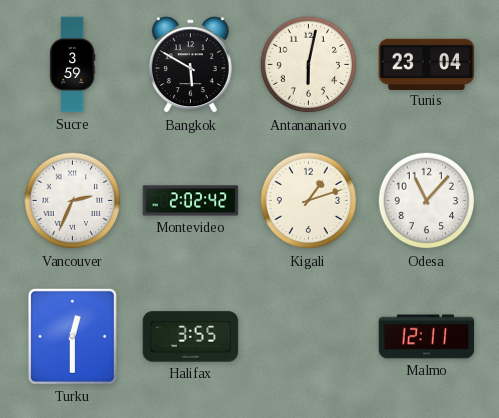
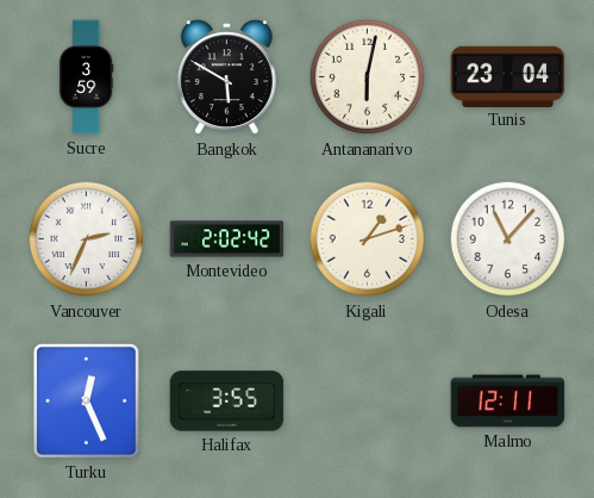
Turku: 12:30 -> 12:26
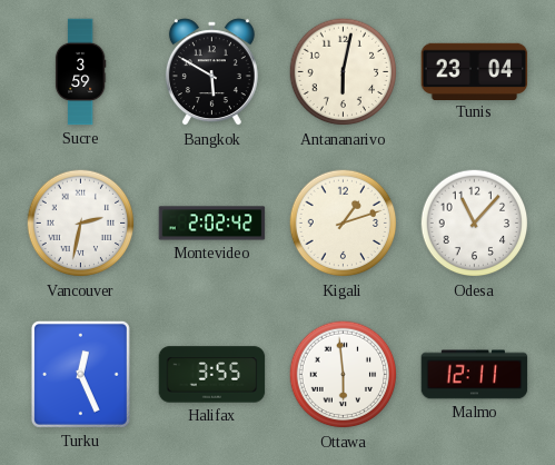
Vancouver: 2:34 -> 2:32
Ottawa: none -> 5:59
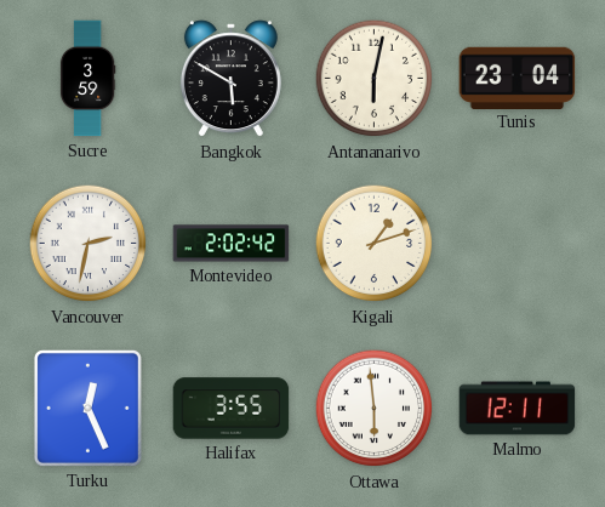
Odesa: 11:07 -> none
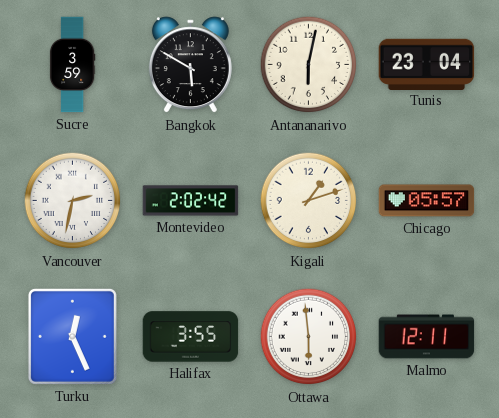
Chicago: none -> 05:57
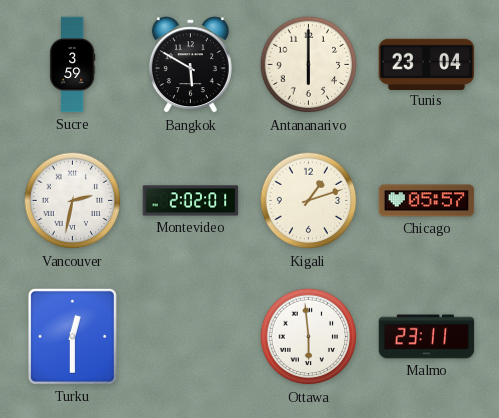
Antananarivo: 6:02 -> 6:00
Montevideo: 2:02:42 -> 2:02:01
Turku: 12:26 -> 12:30
Halifax: 3:55 -> none
Malmo: 12:11 -> 23:11
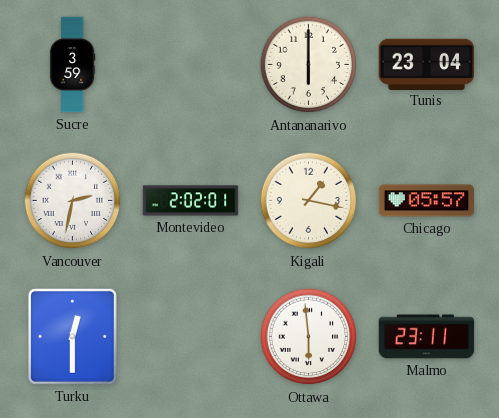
Bangkok: 5:50 -> none
Kigali: 1:12 -> 1:17
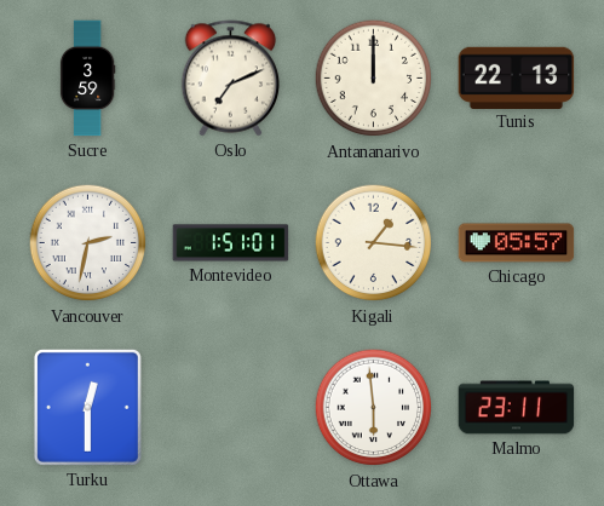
Oslo: none -> 7:11
Antananarivo: 6:00 -> 12:00
Tunis: 23:04 -> 22:13
Montevideo: 2:02 -> 1:51
Kigali: 1:17 -> 1:16
